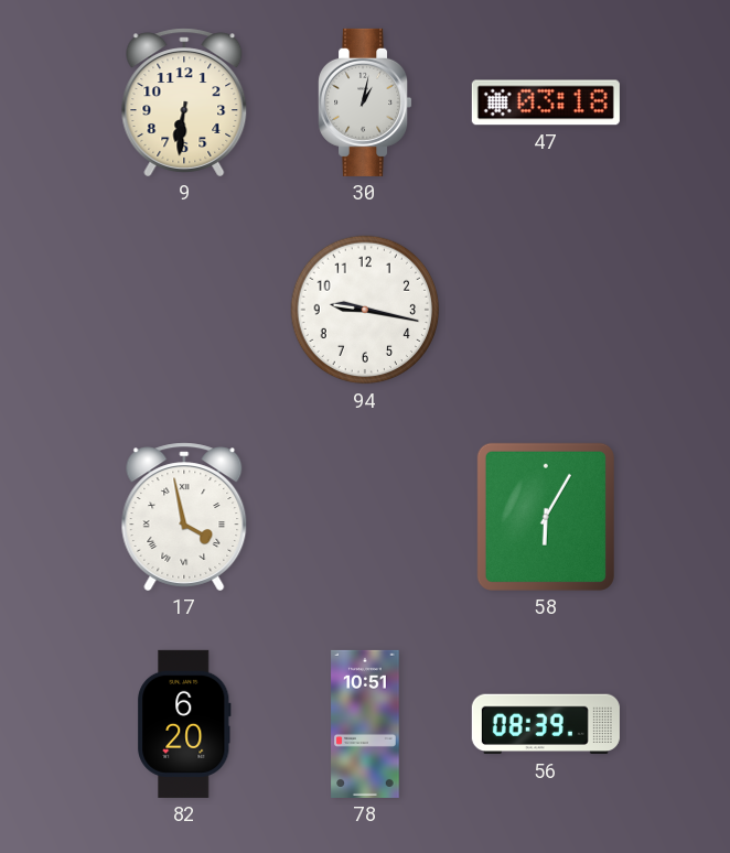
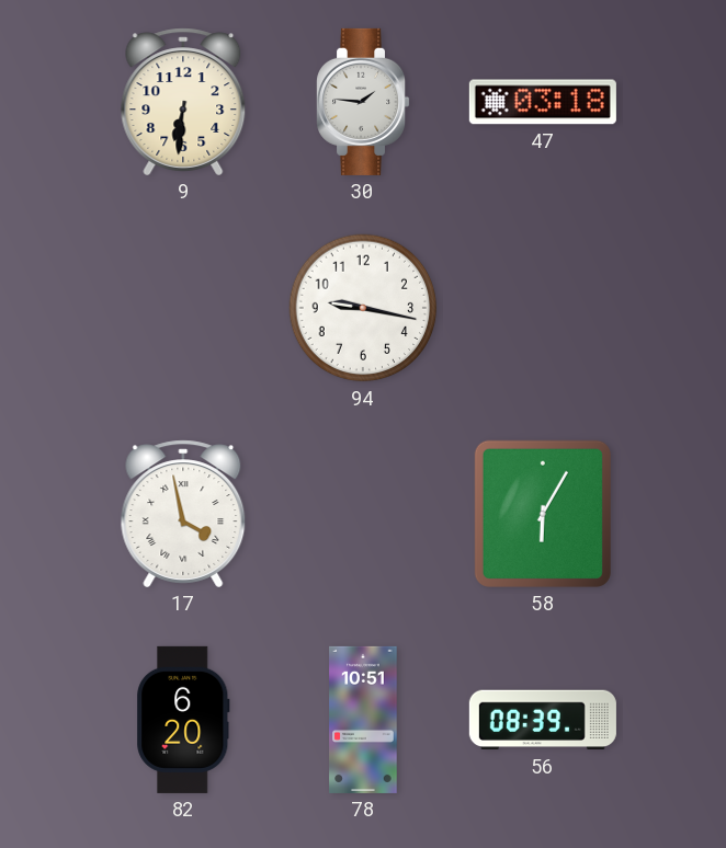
30: 1:02 -> 1:46
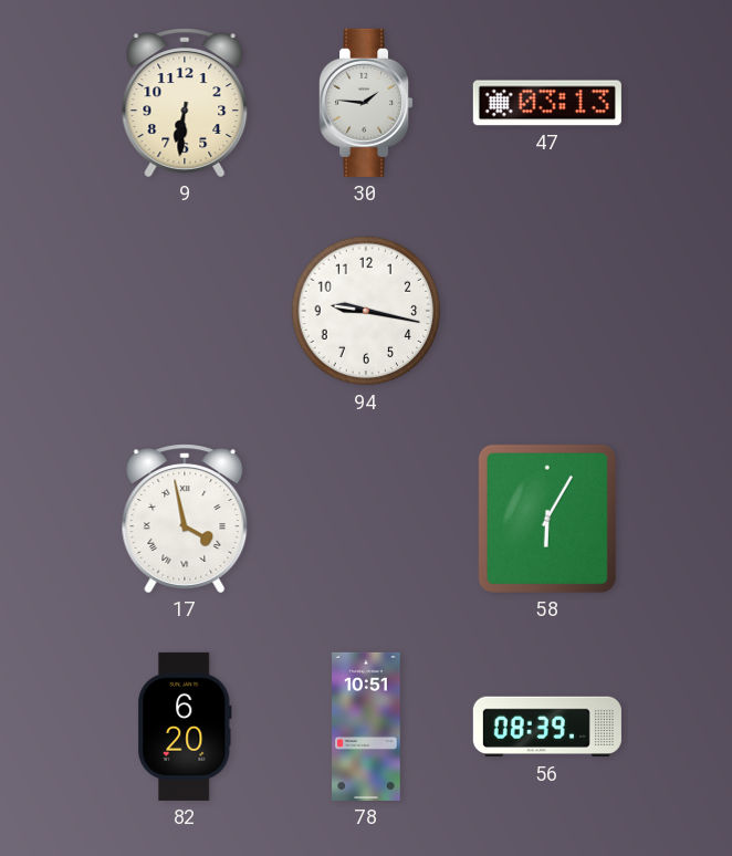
47: 03:18 -> 03:13
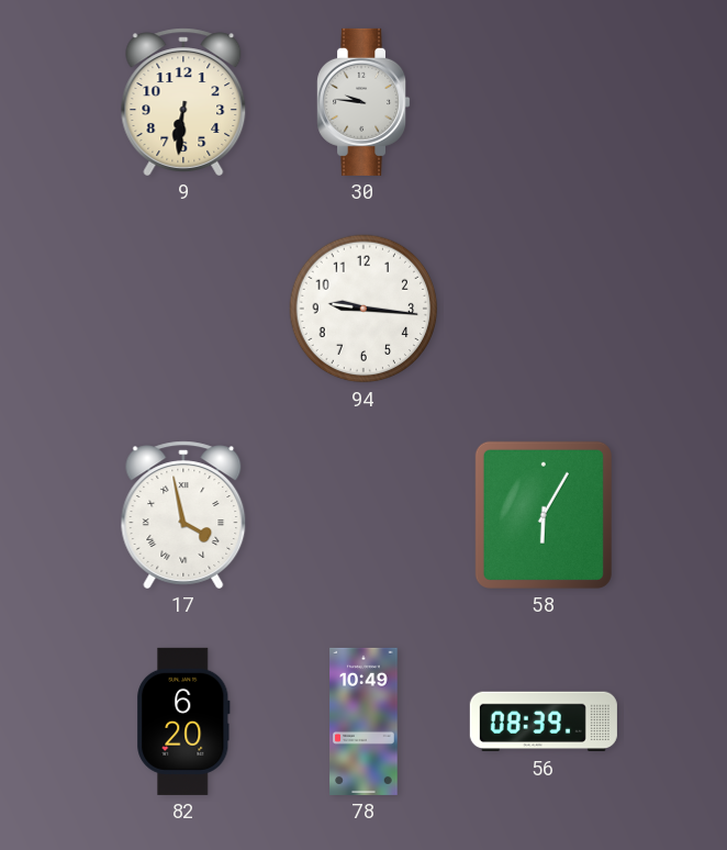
30: 1:46 -> 9:46
47: 03:13 -> none
94: 9:17 -> 9:16
78: 10:51 -> 10:49
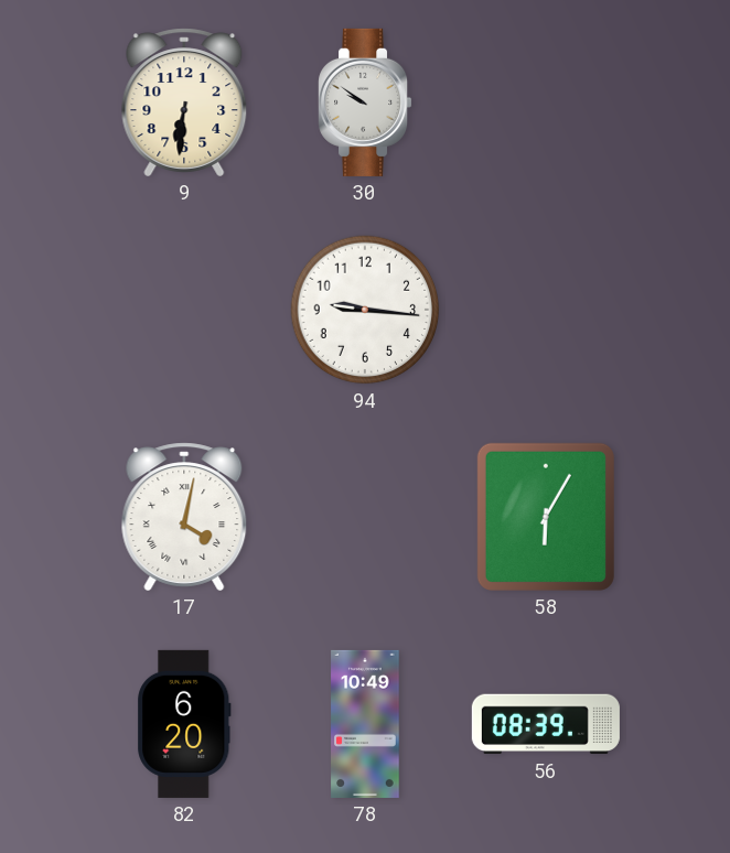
30: 9:46 -> 9:51
17: 3:58 -> 4:02
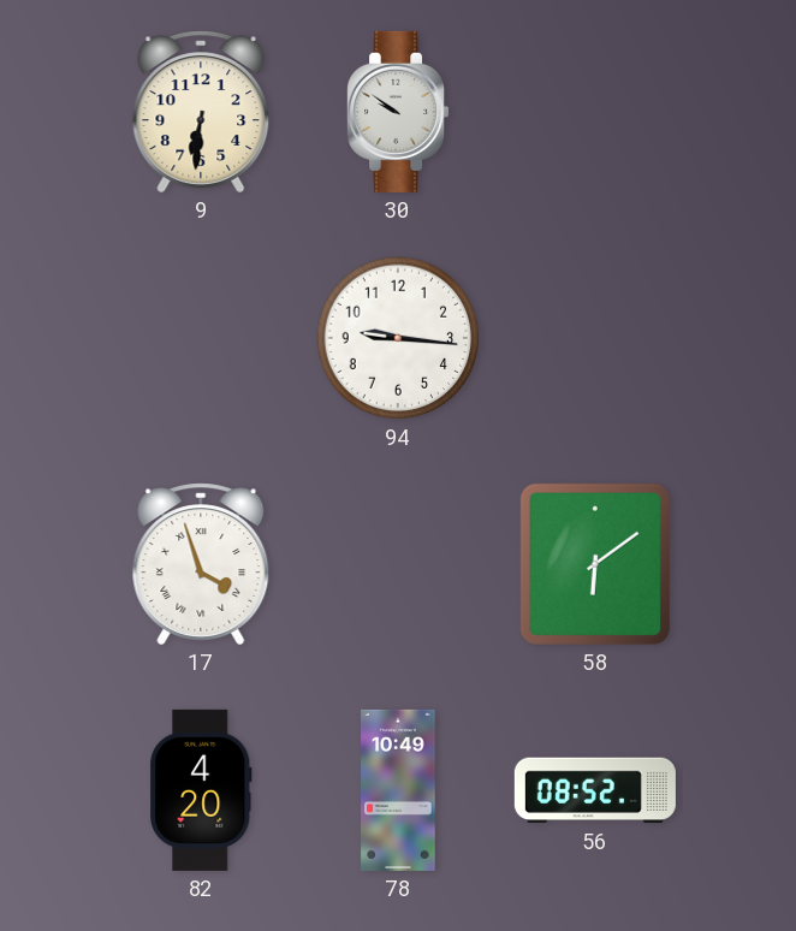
17: 4:02 -> 3:57
58: 6:05 -> 6:09
82: 6:20 -> 4:20
56: 08:39 -> 08:52
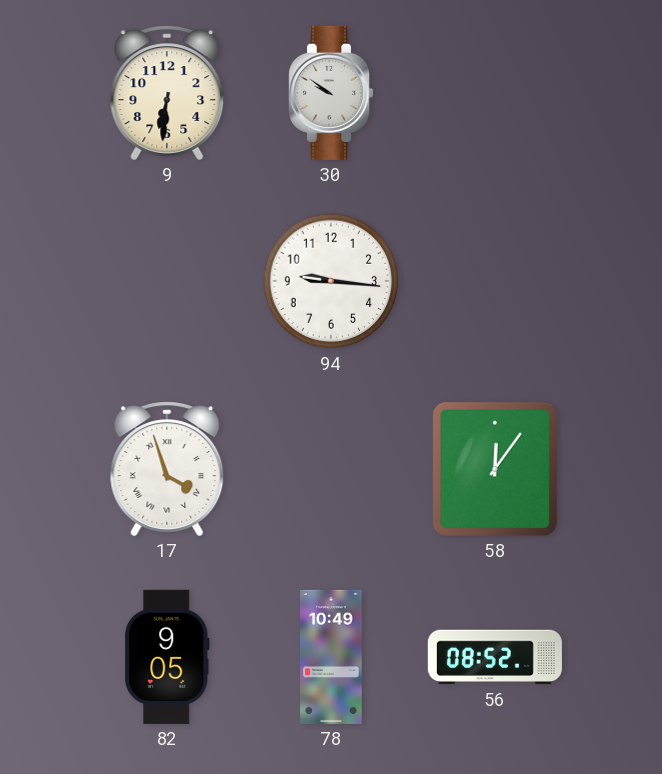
58: 6:09 -> 12:06
82: 4:20 -> 9:05
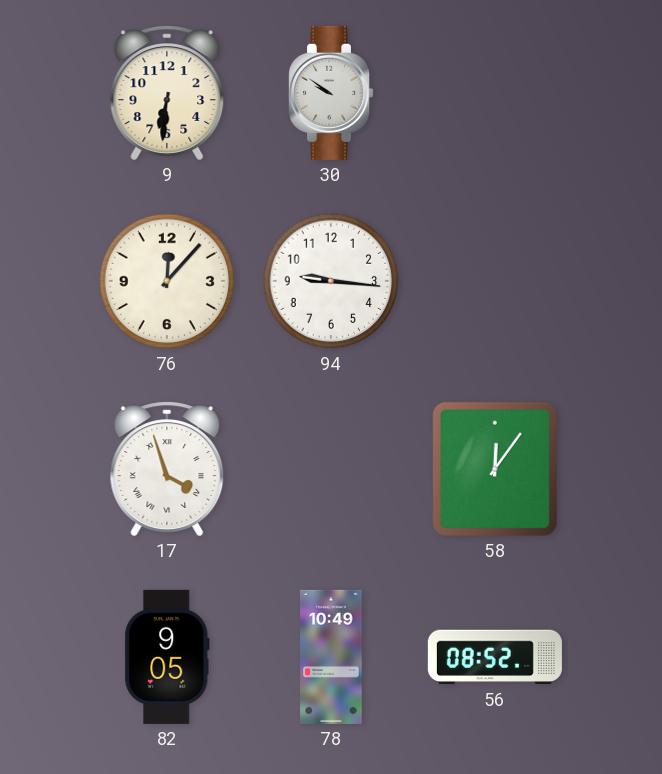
76: none -> 12:07
